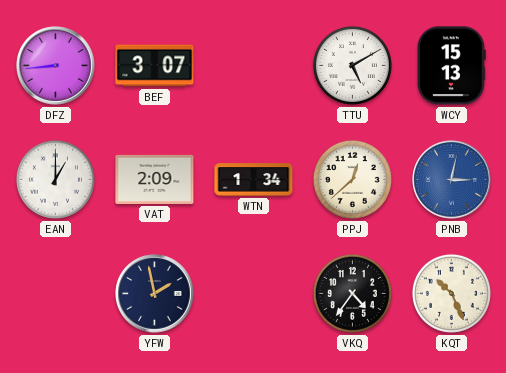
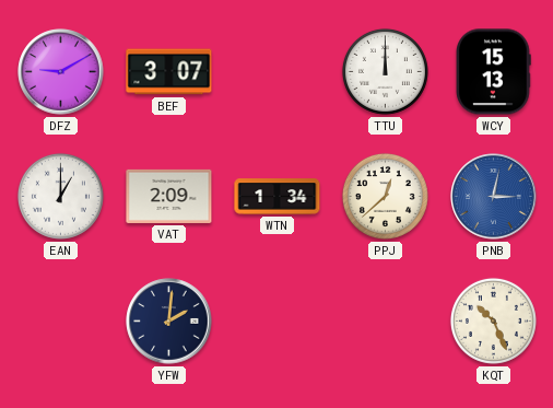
DFZ: 8:44 -> 9:10
TTU: 5:10 -> 12:00
YFW: 1:58 -> 2:01
VKQ: 4:36 -> none
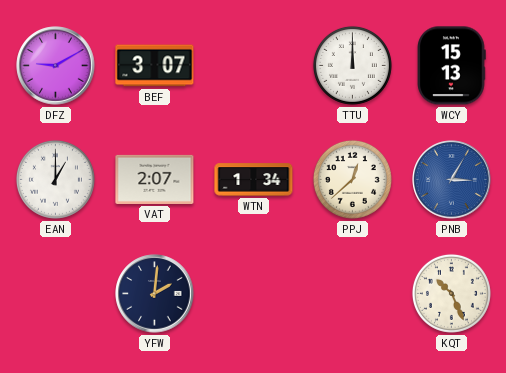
VAT: 2:09 -> 2:07
PNB: 3:02 -> 3:05
